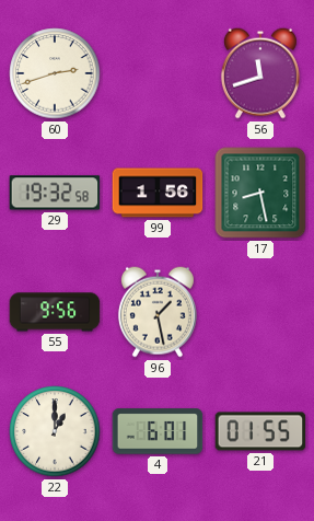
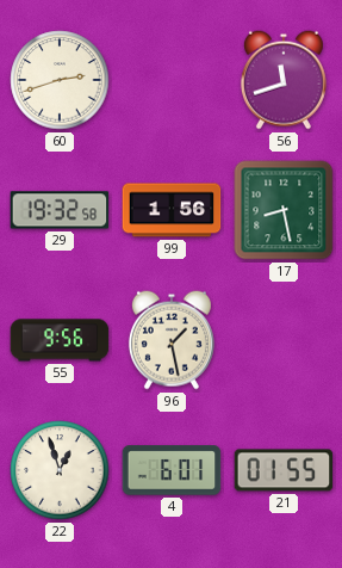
22: 1:00 -> 12:57
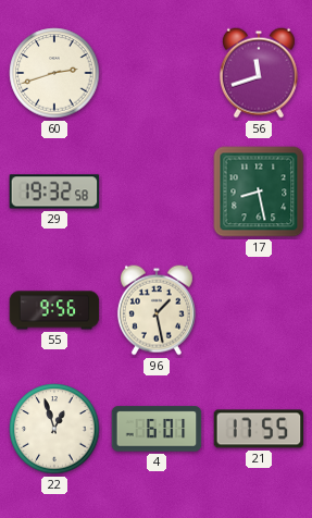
99: 1:56 -> none
21: 01:55 -> 17:55
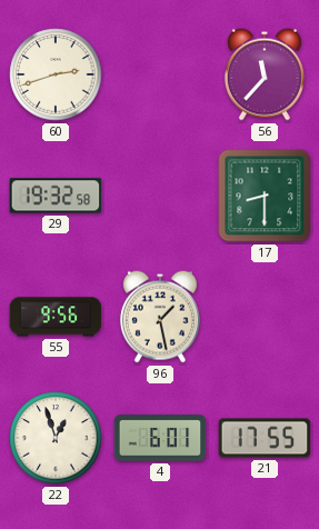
56: 11:42 -> 11:37
17: 8:28 -> 8:30
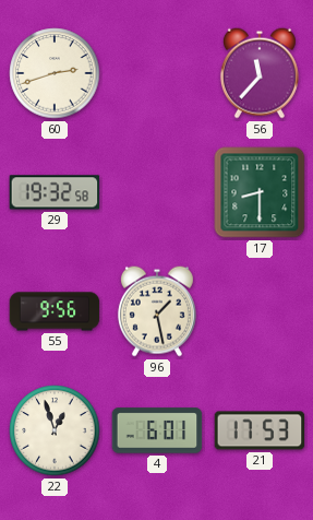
21: 17:55 -> 17:53
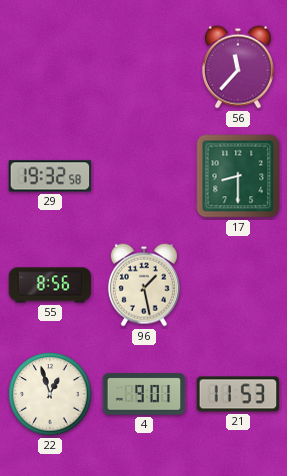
60: 2:42 -> none
55: 9:56 -> 8:56
4: 6:01 -> 9:01
21: 17:53 -> 11:53
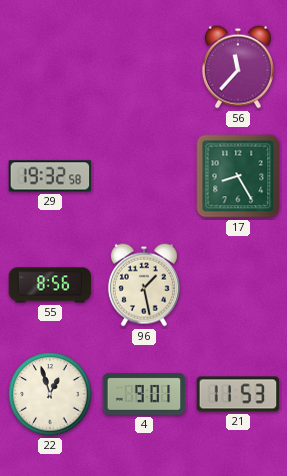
17: 8:30 -> 8:25
